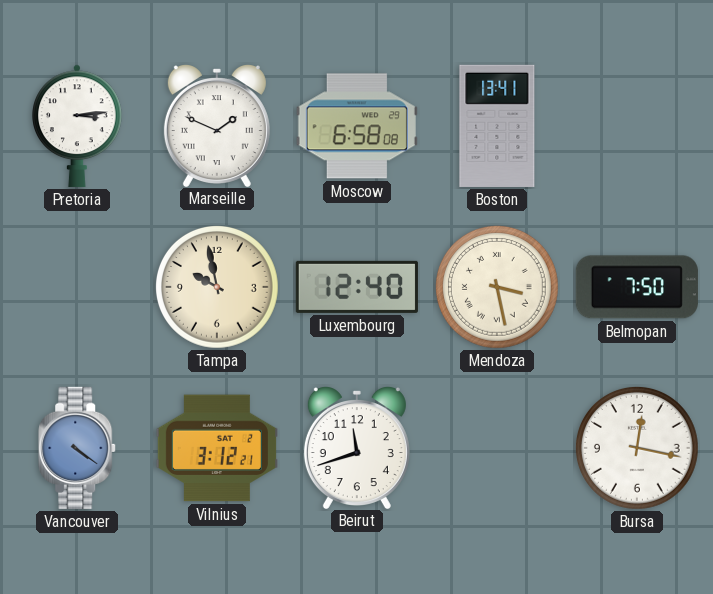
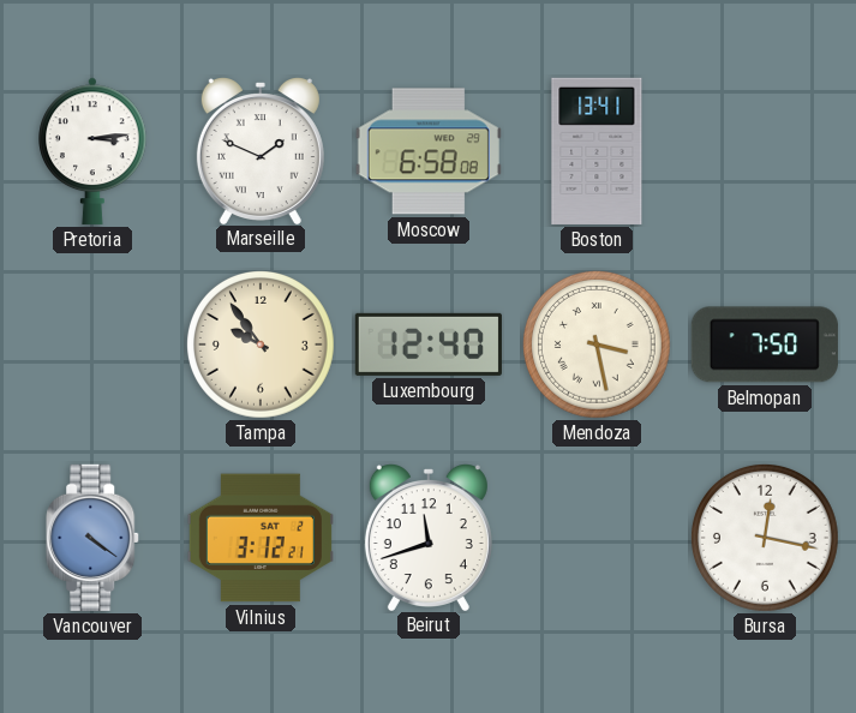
Tampa: 9:58 -> 9:54
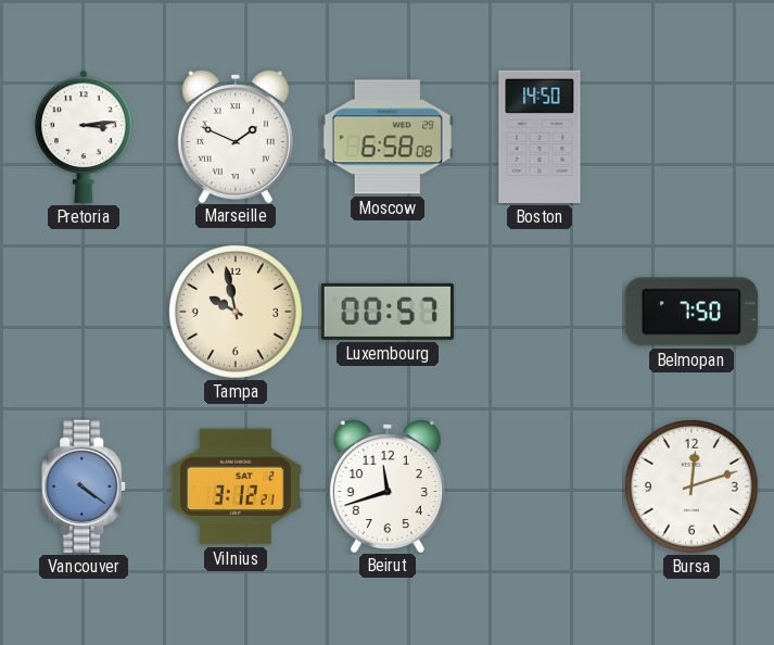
Boston: 13:41 -> 14:50
Tampa: 9:54 -> 9:58
Luxembourg: 12:40 -> 00:57
Mendoza: 3:28 -> none
Bursa: 12:17 -> 12:12
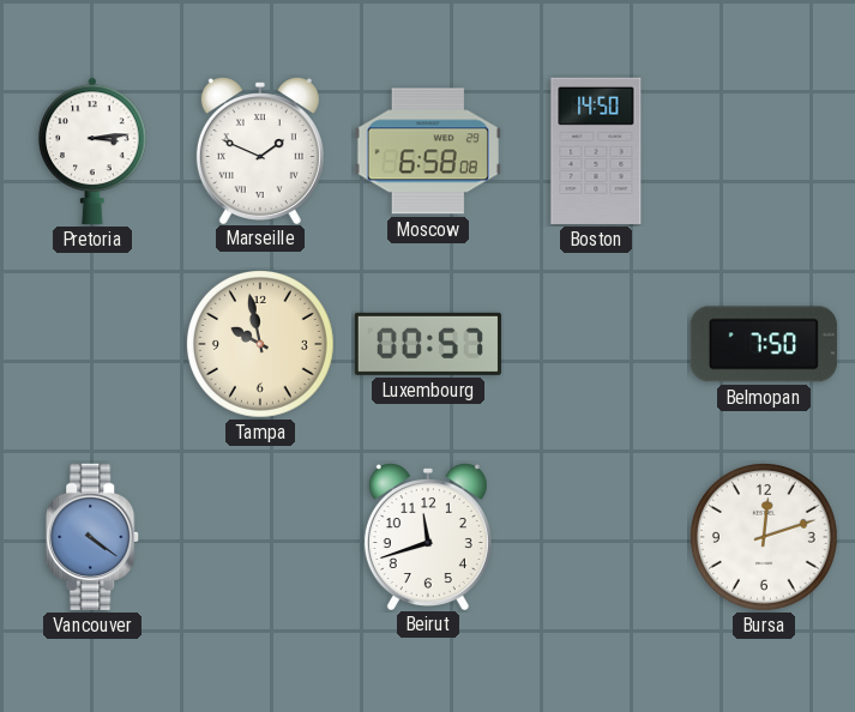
Vilnius: 3:12 -> none
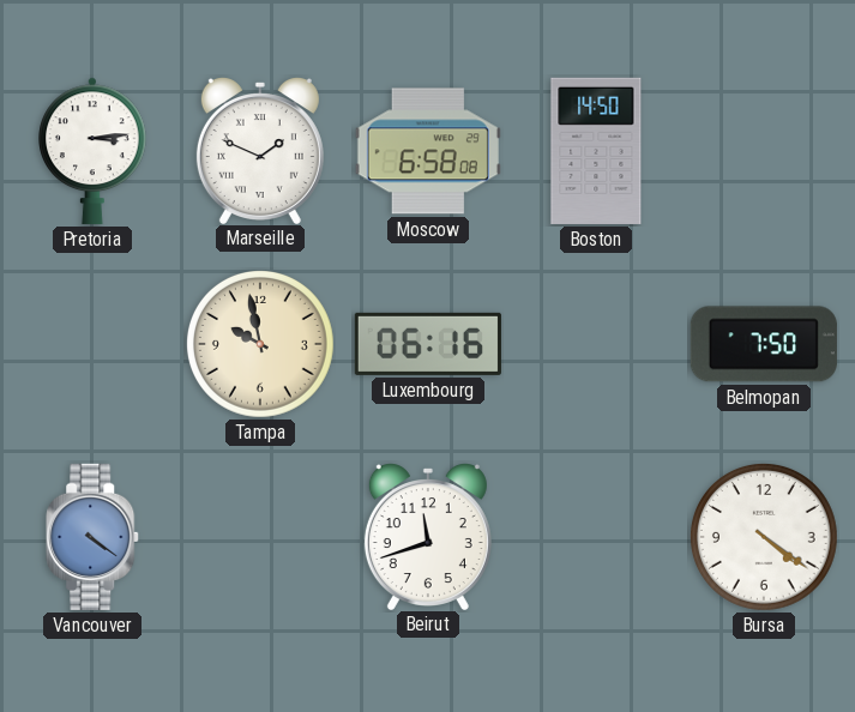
Luxembourg: 00:57 -> 06:16
Bursa: 12:12 -> 4:21
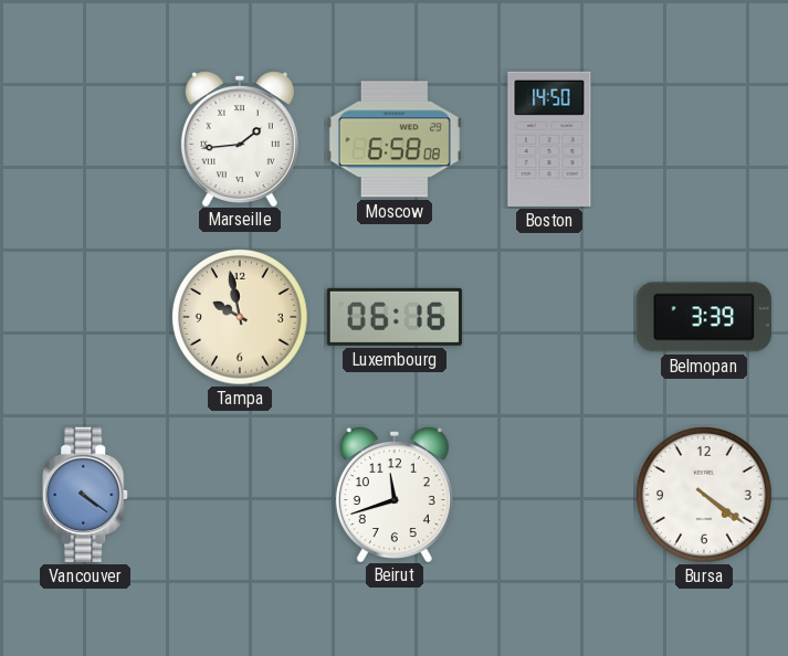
Pretoria: 3:14 -> none
Marseille: 1:49 -> 1:44
Belmopan: 7:50 -> 3:39
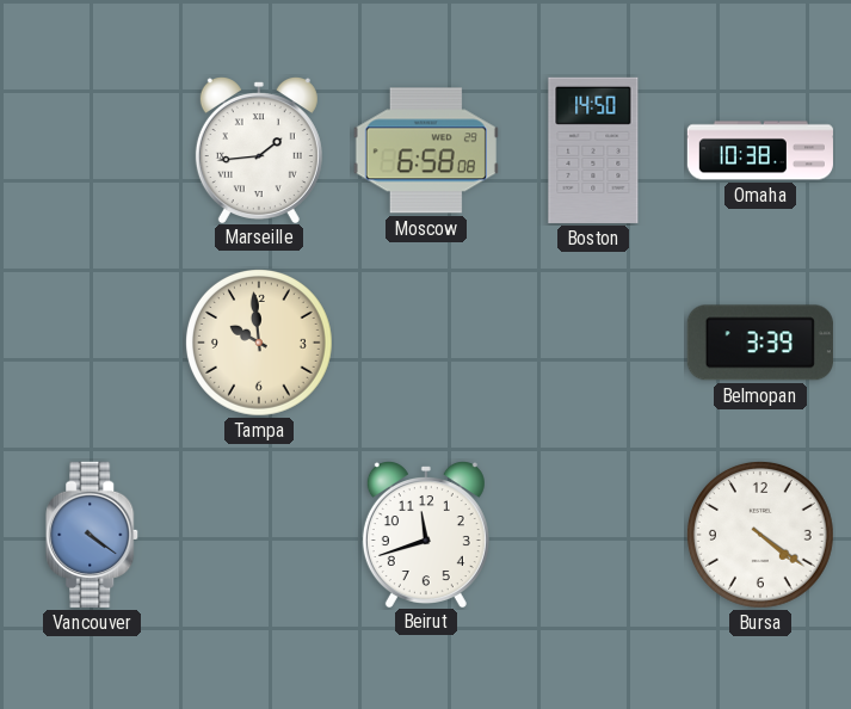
Omaha: none -> 10:38
Tampa: 9:58 -> 9:59
Luxembourg: 06:16 -> none
